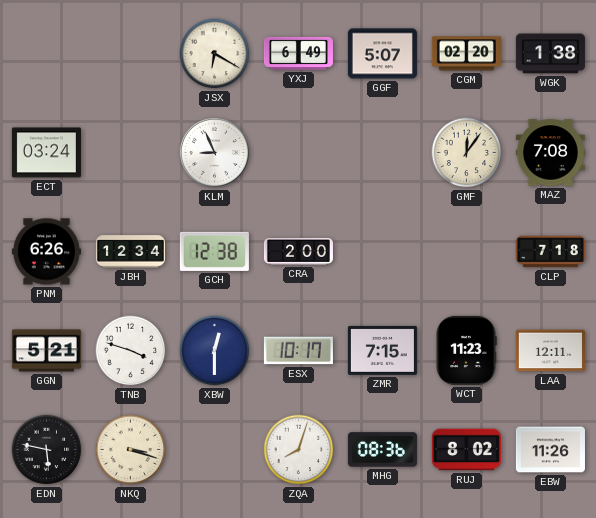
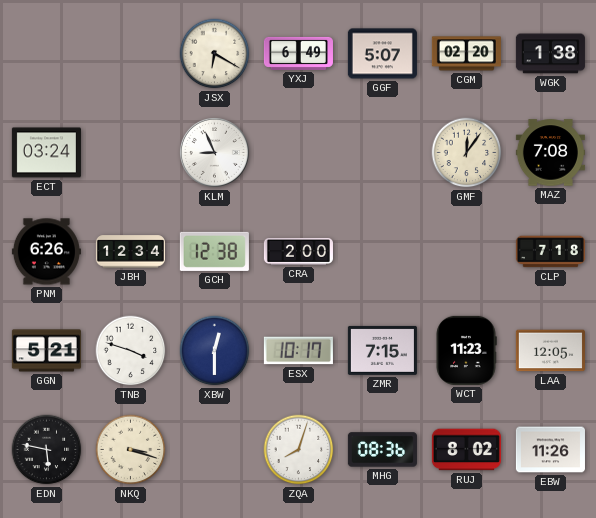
LAA: 12:11 -> 12:05
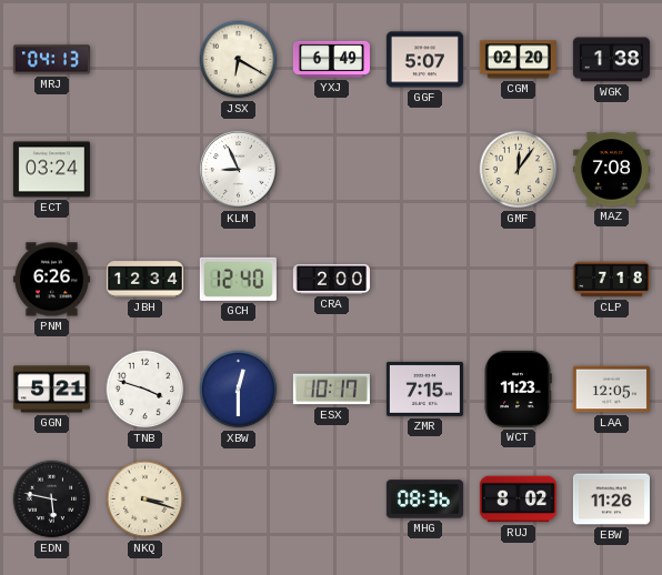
MRJ: none -> 04:13
GCH: 12:38 -> 12:40
ZQA: 8:03 -> none
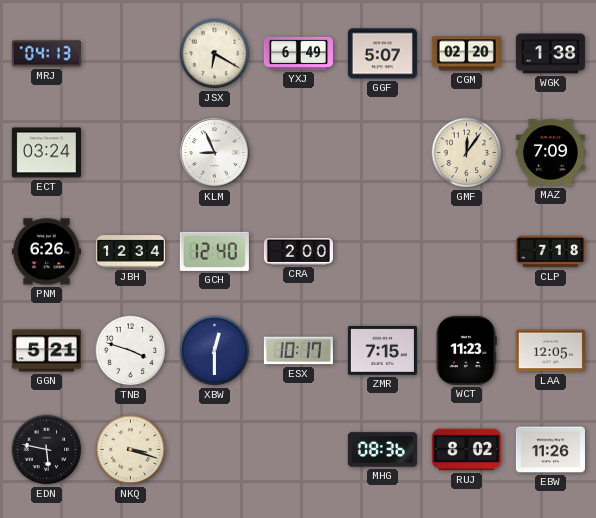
MAZ: 7:08 -> 7:09
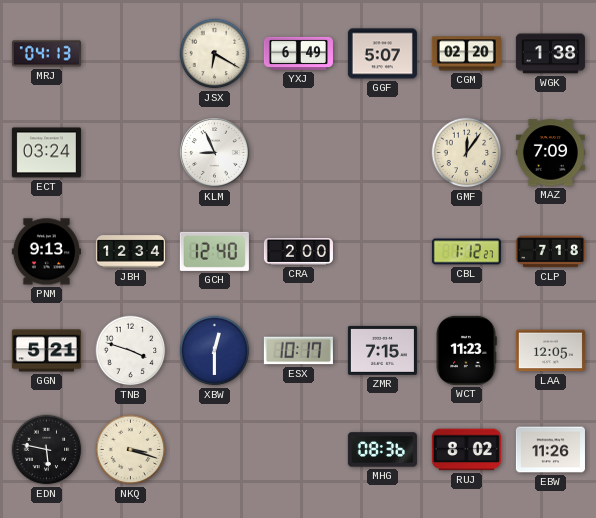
PNM: 6:26 -> 9:13
CBL: none -> 1:12
